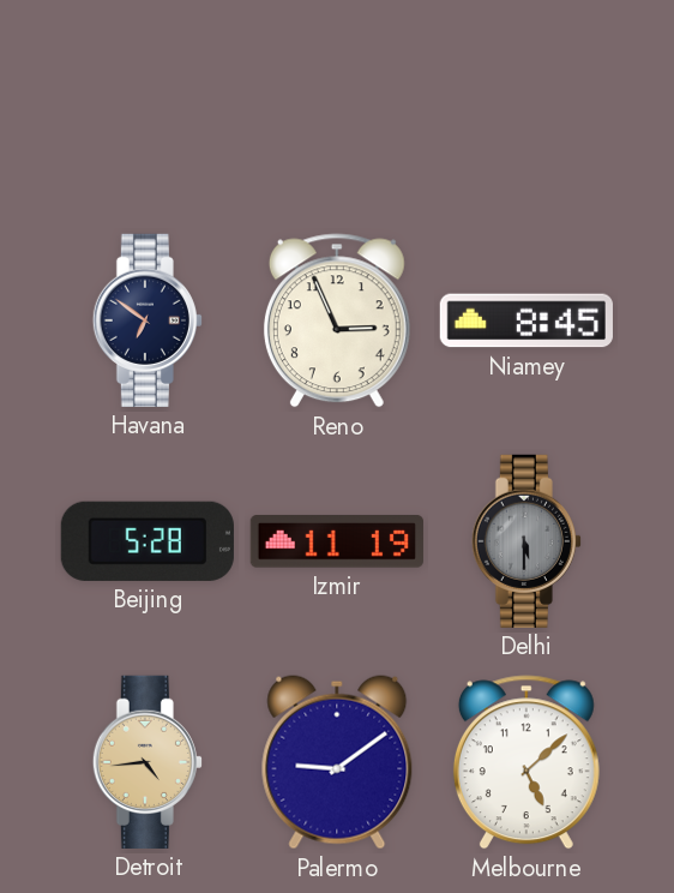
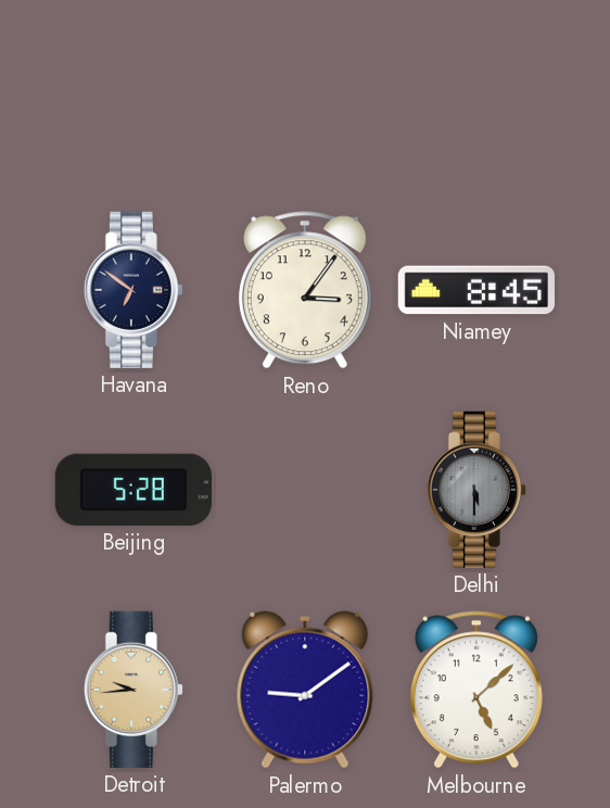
Reno: 2:56 -> 3:06
Izmir: 11:19 -> none
Detroit: 4:44 -> 9:44
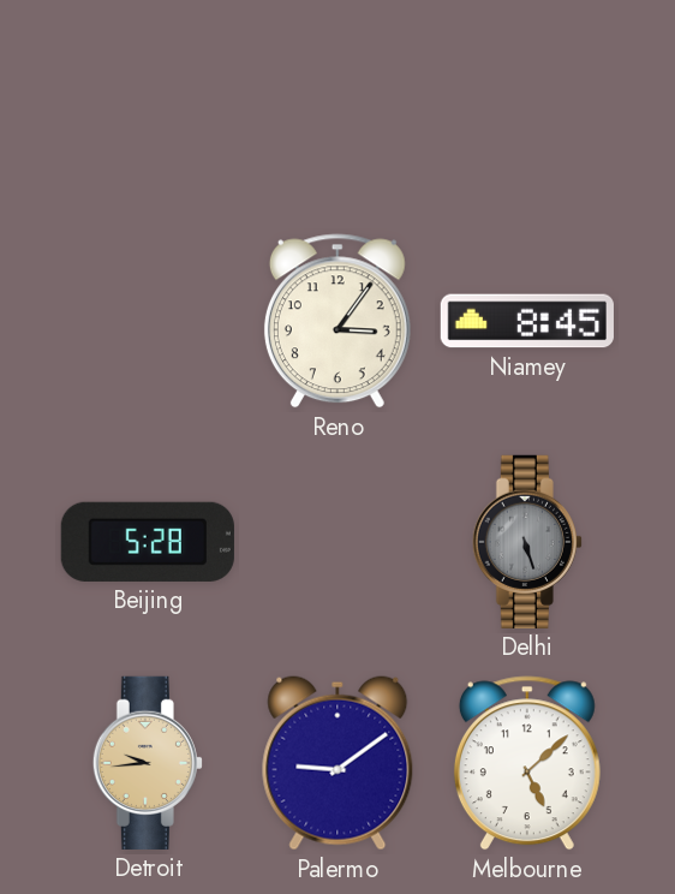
Havana: 6:51 -> none
Delhi: 5:30 -> 5:27
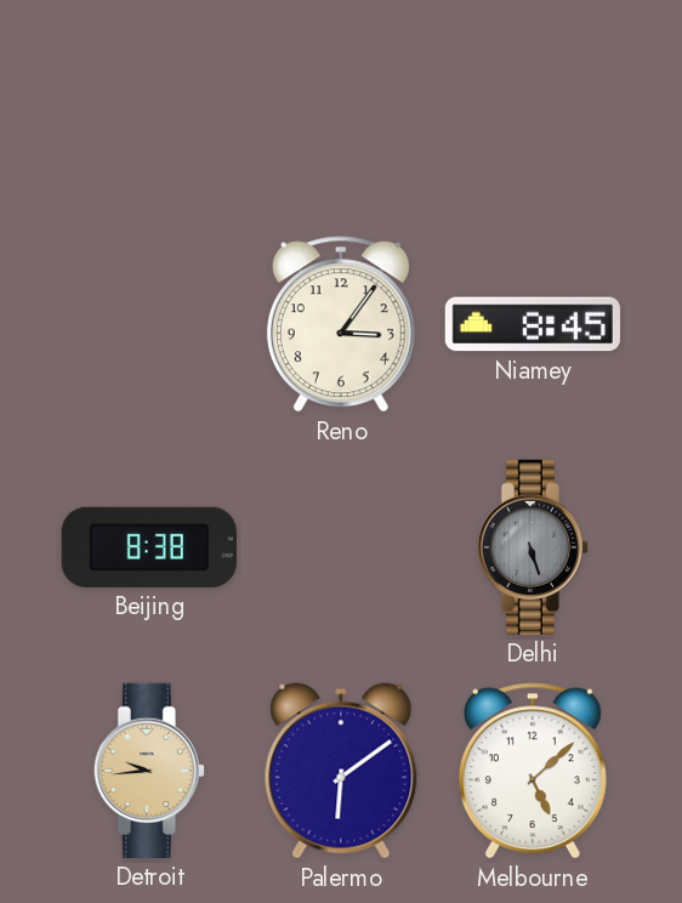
Beijing: 5:28 -> 8:38
Palermo: 9:09 -> 6:09
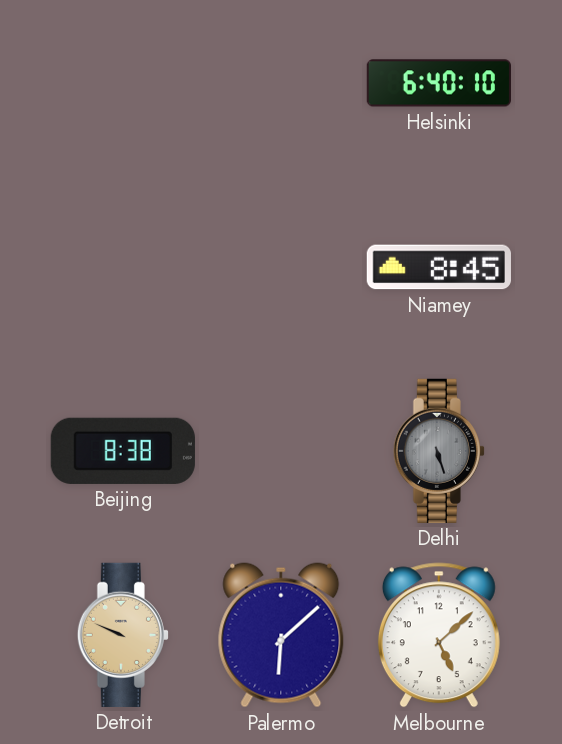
Helsinki: none -> 6:40
Reno: 3:06 -> none
Detroit: 9:44 -> 9:49
Palermo: 6:09 -> 6:08
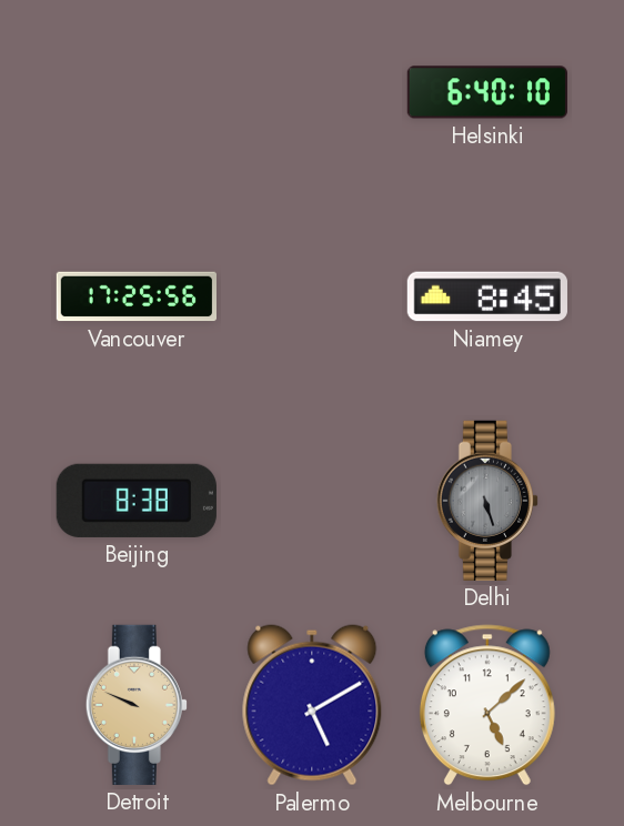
Vancouver: none -> 17:25
Palermo: 6:08 -> 5:10
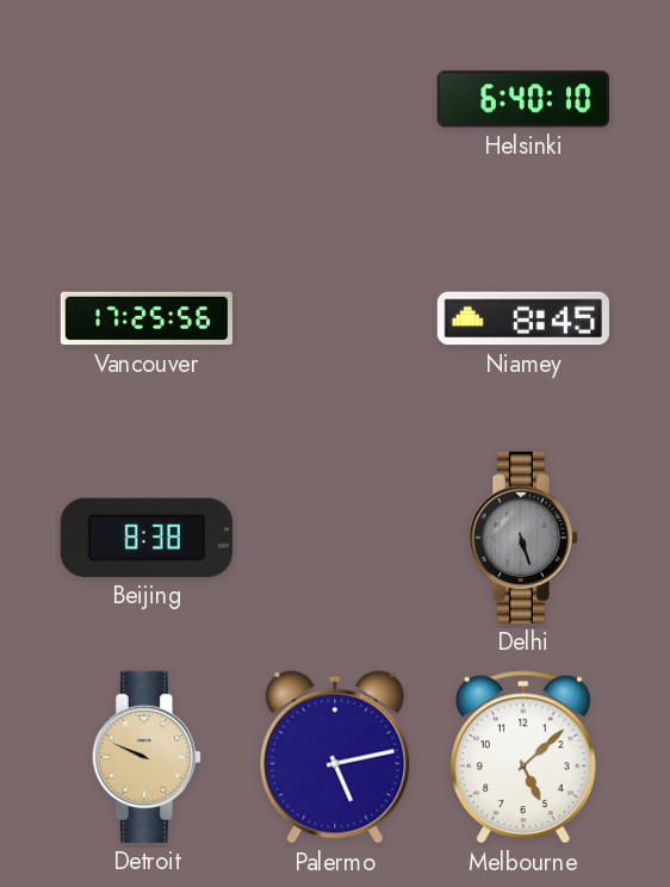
Palermo: 5:10 -> 5:13
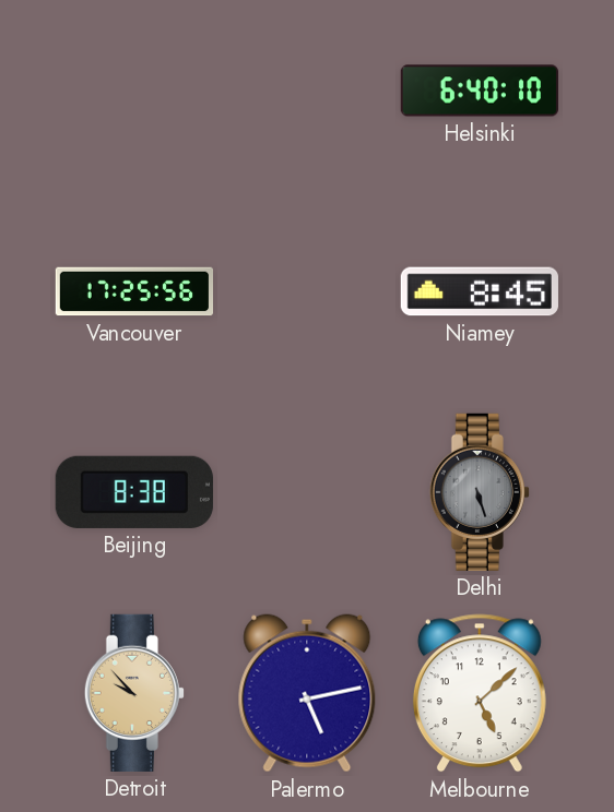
Detroit: 9:49 -> 9:53
